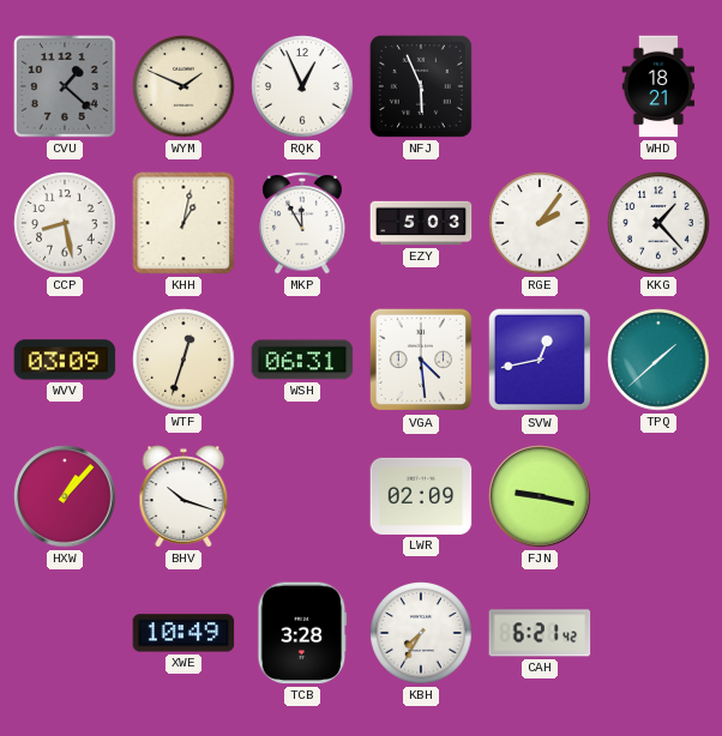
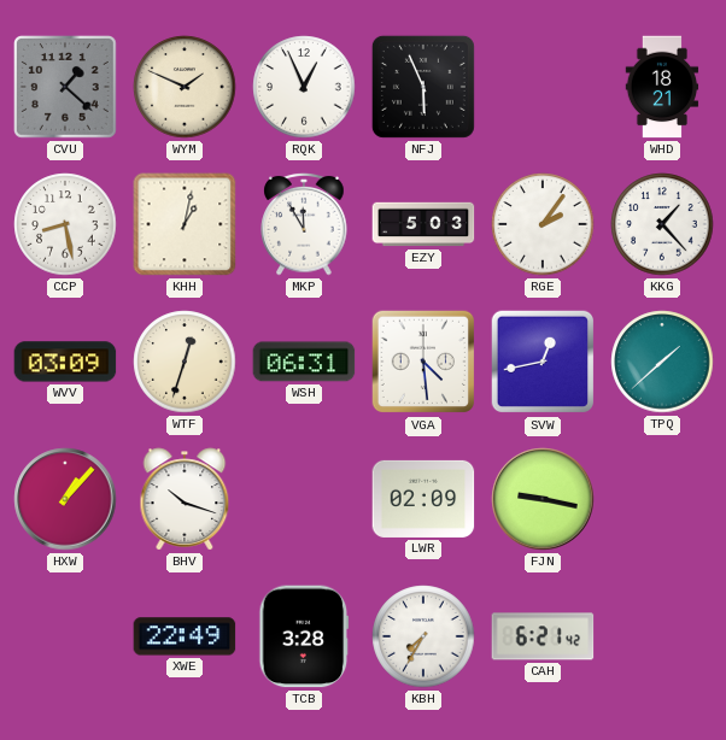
XWE: 10:49 -> 22:49
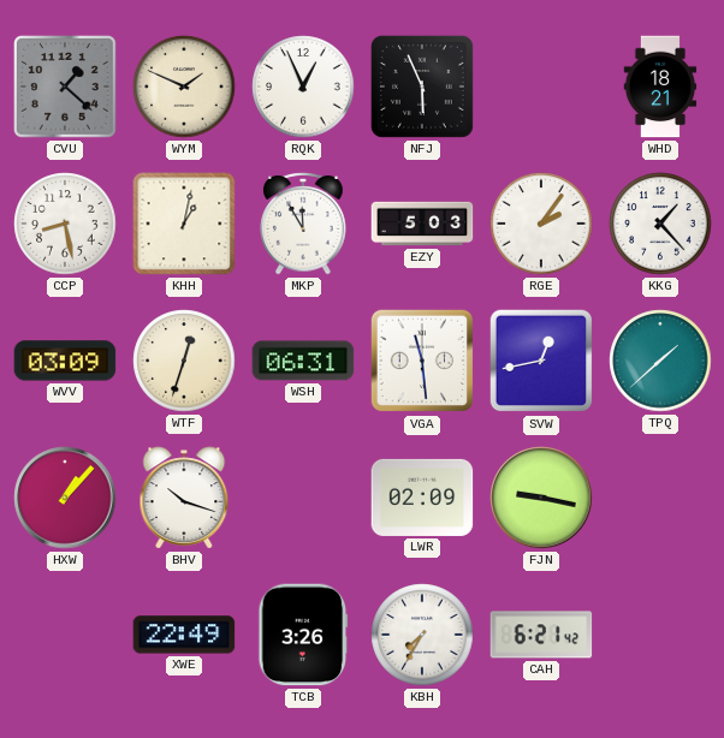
VGA: 4:29 -> 11:29
TCB: 3:28 -> 3:26
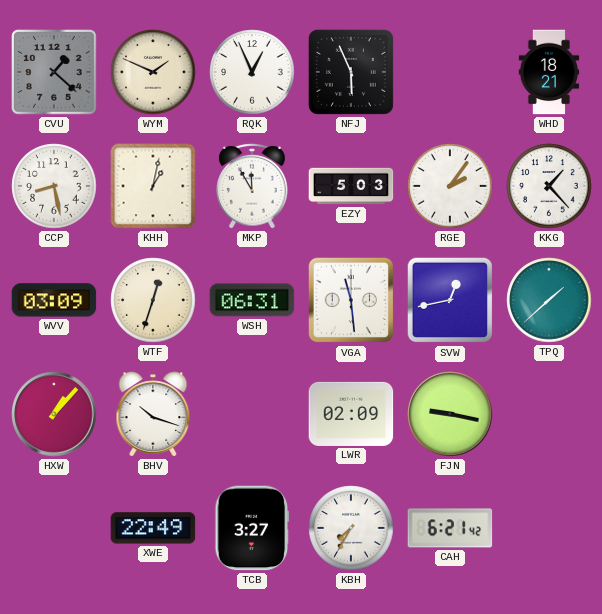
TCB: 3:26 -> 3:27
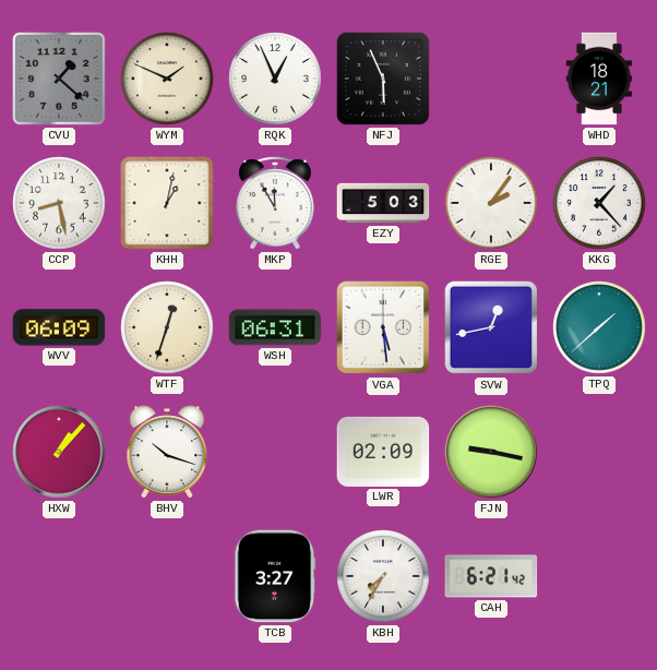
WVV: 03:09 -> 06:09
VGA: 11:29 -> 5:29
XWE: 22:49 -> none
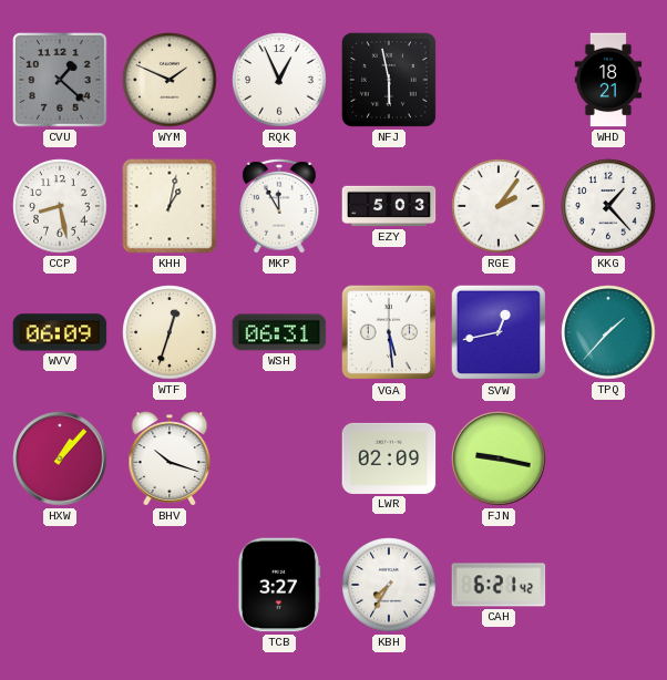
NFJ: 5:56 -> 5:58
TPQ: 1:38 -> 1:37
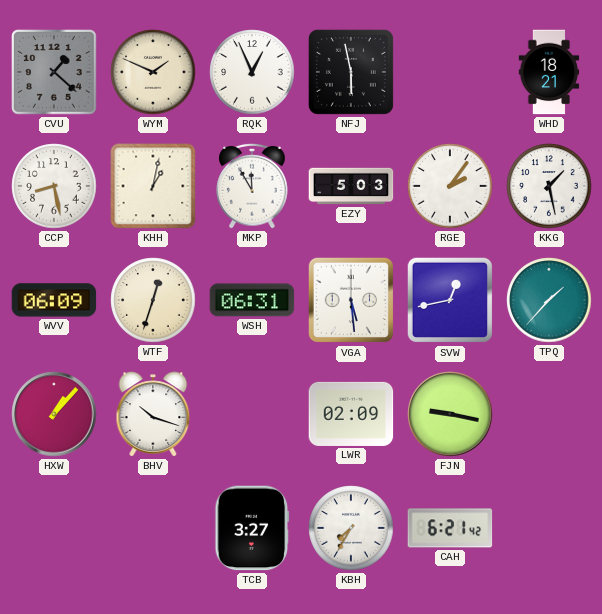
KKG: 1:23 -> 1:28
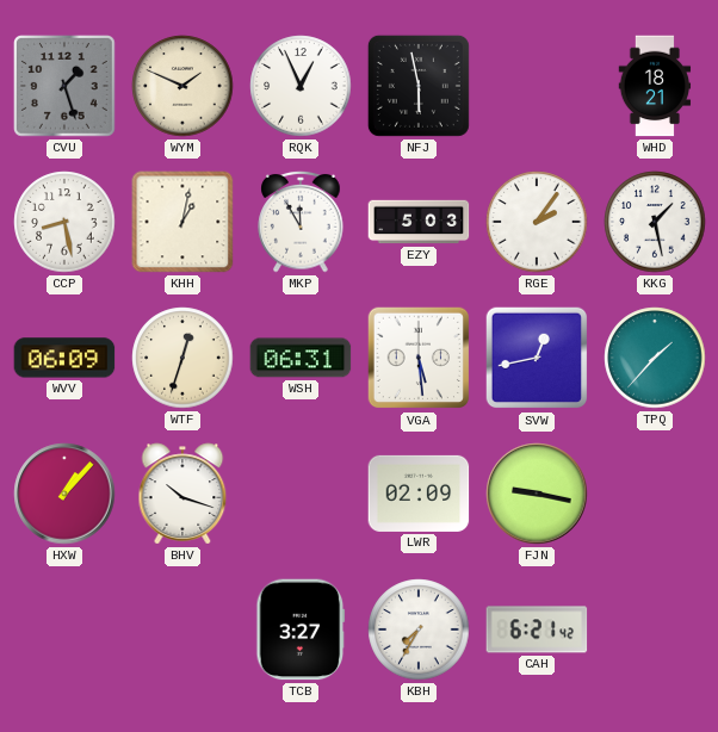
CVU: 1:22 -> 1:27
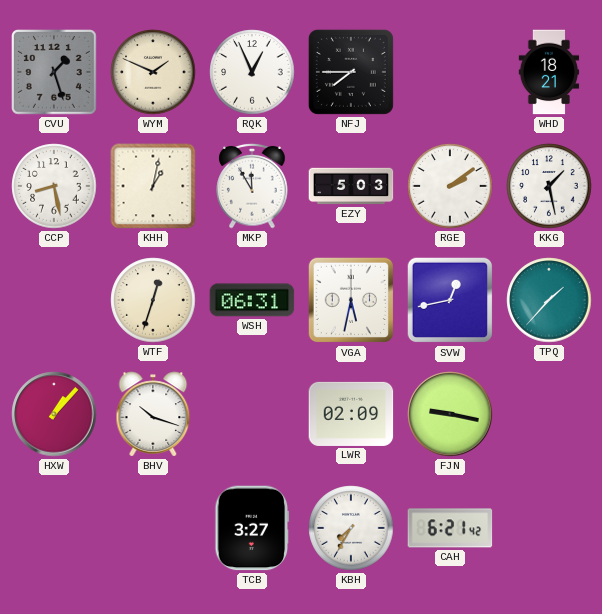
NFJ: 5:58 -> 7:45
RGE: 2:06 -> 2:09
WVV: 06:09 -> none
VGA: 5:29 -> 5:32
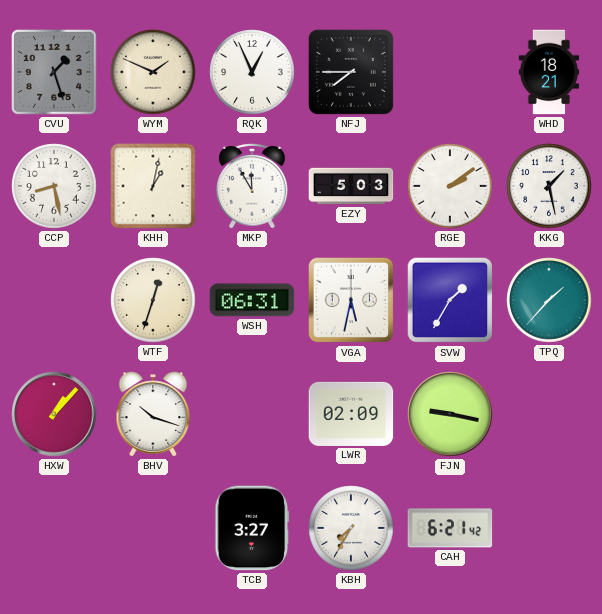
SVW: 12:43 -> 1:35
